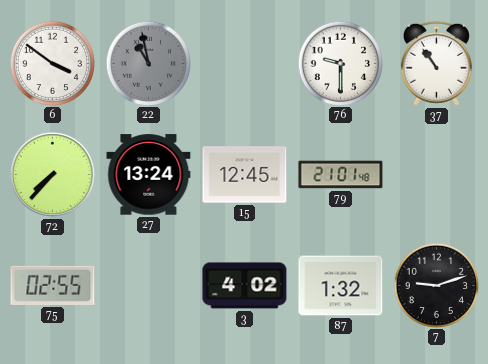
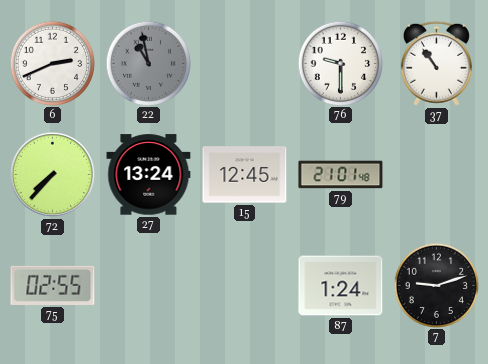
6: 3:51 -> 2:41
3: 4:02 -> none
87: 1:32 -> 1:24
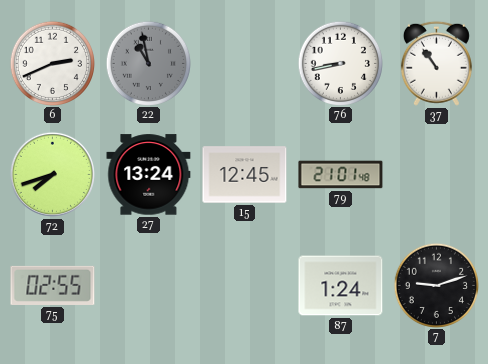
76: 9:30 -> 8:43
72: 7:37 -> 7:42
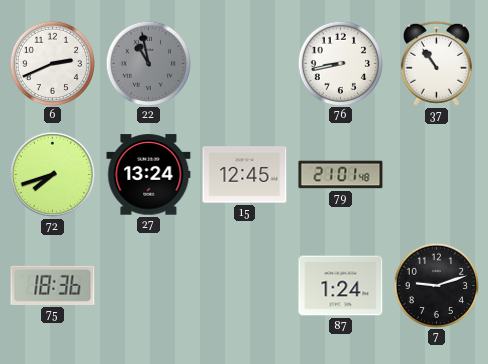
75: 02:55 -> 18:36
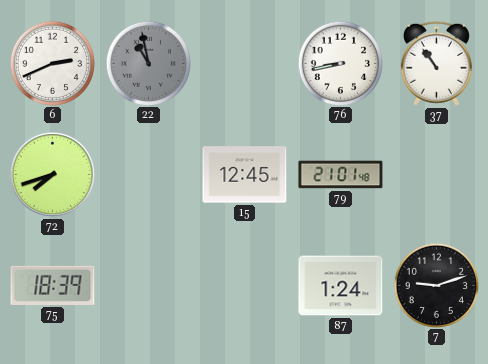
27: 13:24 -> none
75: 18:36 -> 18:39
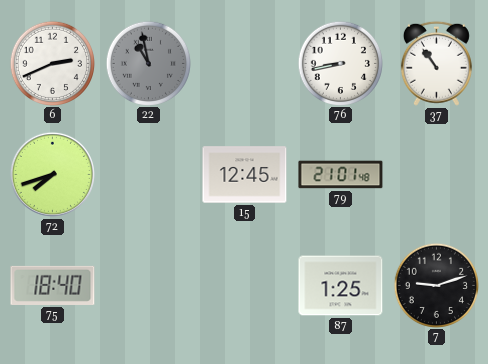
75: 18:39 -> 18:40
87: 1:24 -> 1:25
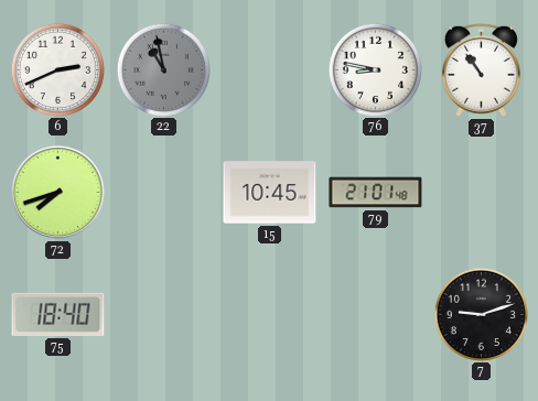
76: 8:43 -> 8:47
15: 12:45 -> 10:45
87: 1:25 -> none
